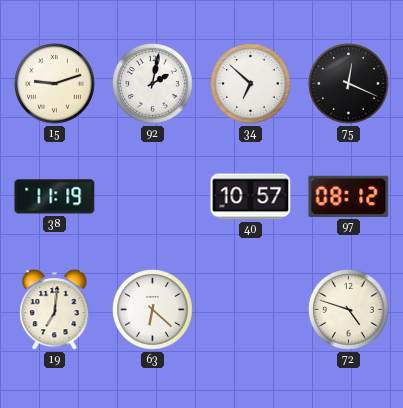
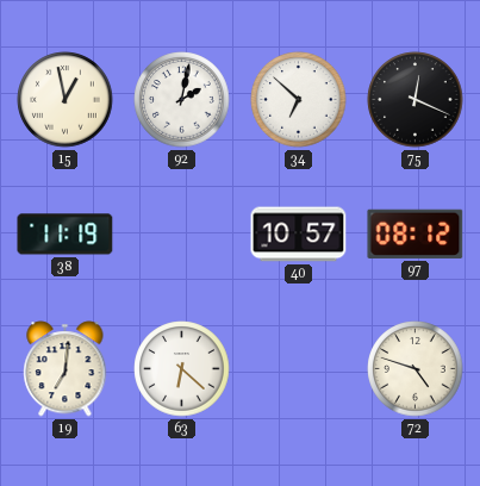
15: 9:12 -> 12:58
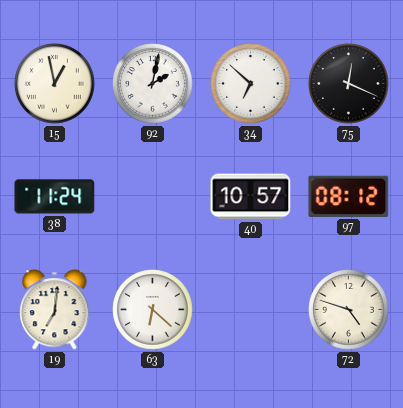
38: 11:19 -> 11:24
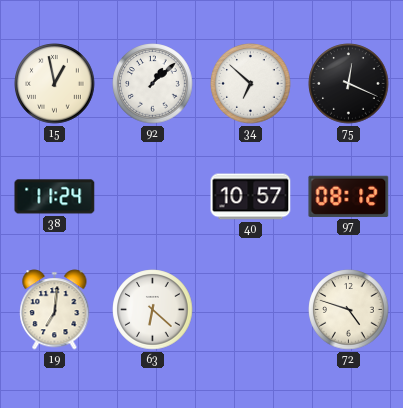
92: 2:02 -> 1:08
